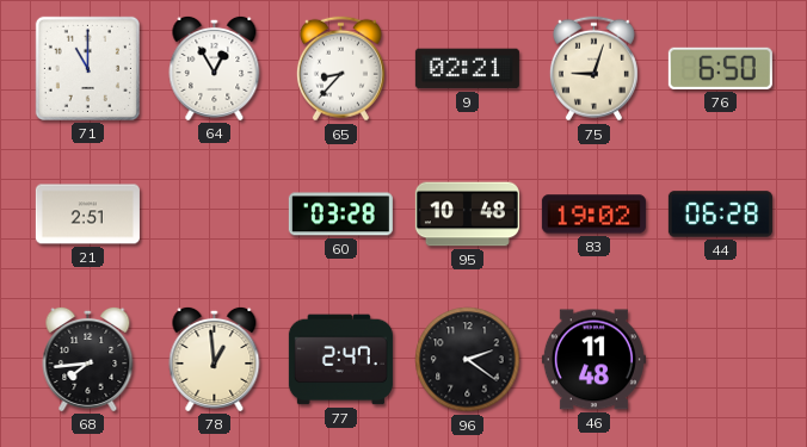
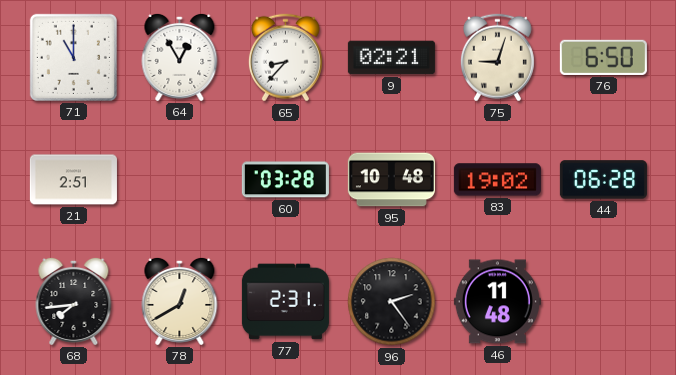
78: 12:59 -> 12:40
77: 2:47 -> 2:31
96: 2:21 -> 2:24
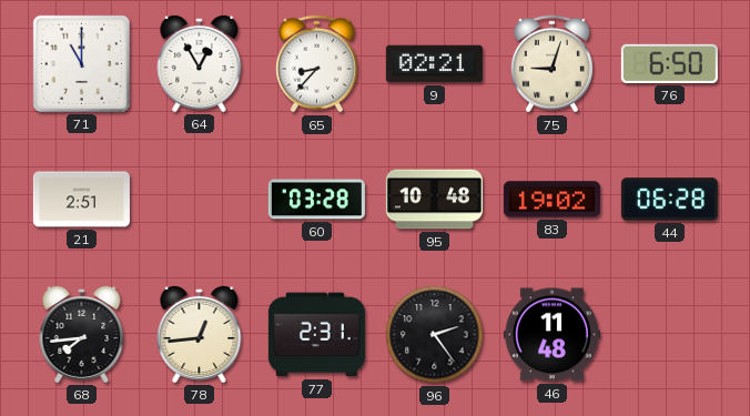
78: 12:40 -> 12:44
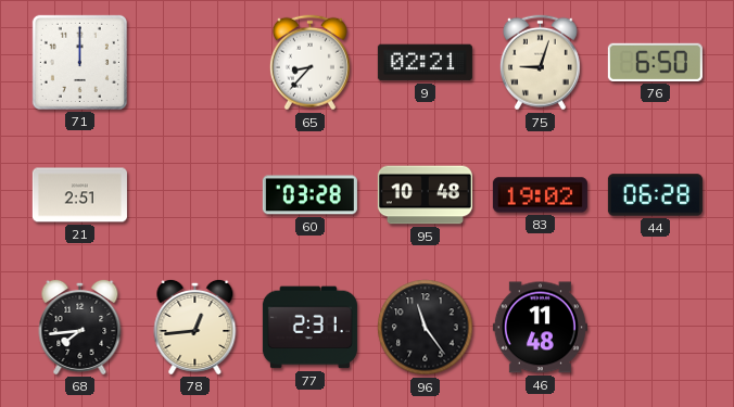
71: 11:00 -> 12:00
64: 12:55 -> none
96: 2:24 -> 11:24
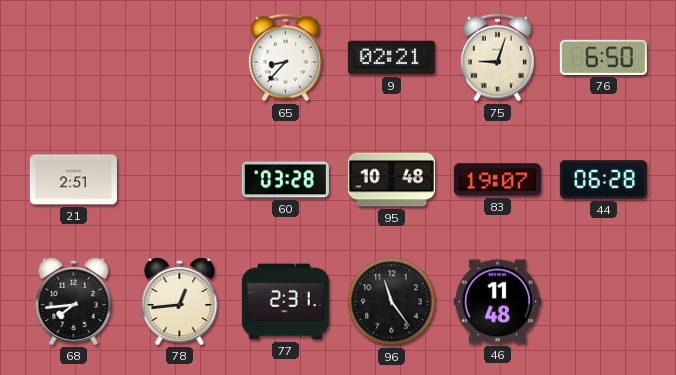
71: 12:00 -> none
83: 19:02 -> 19:07
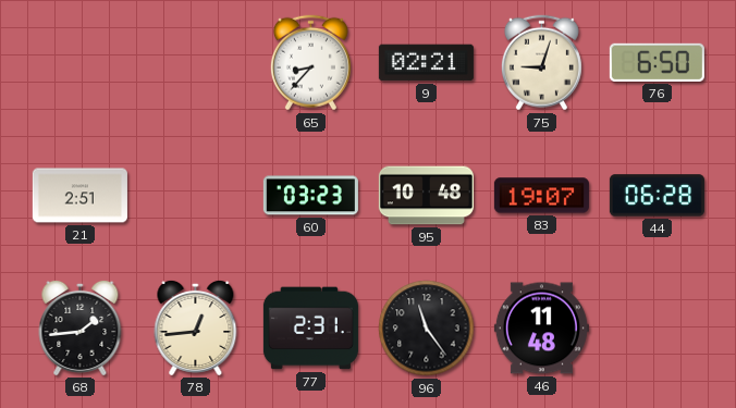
60: 03:28 -> 03:23
68: 7:44 -> 1:44
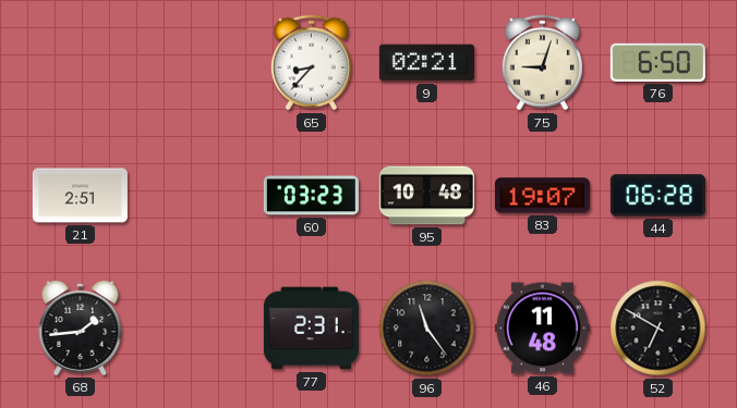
78: 12:44 -> none
52: none -> 6:50
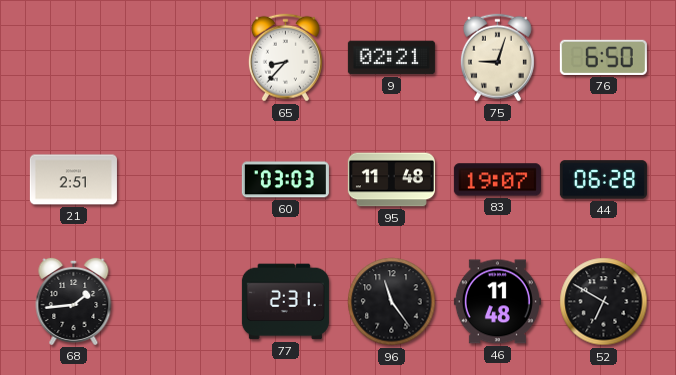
60: 03:23 -> 03:03
95: 10:48 -> 11:48
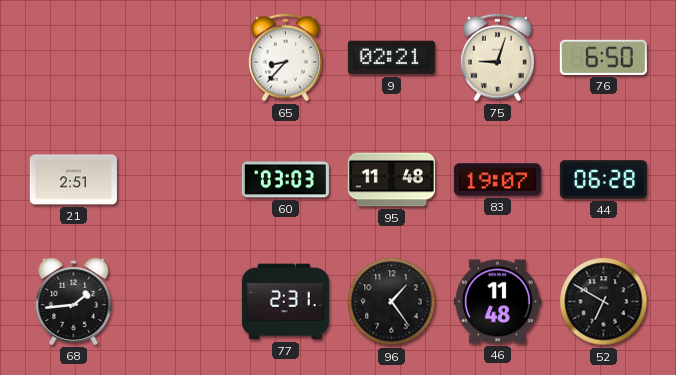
96: 11:24 -> 1:24
